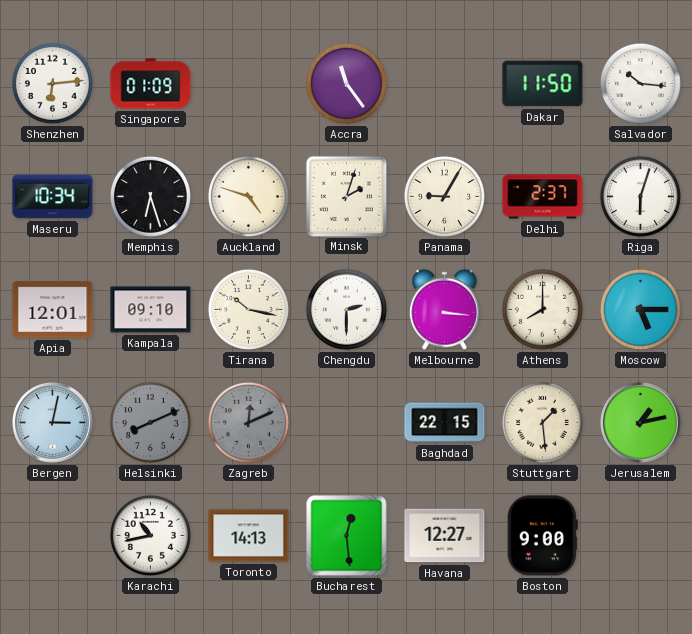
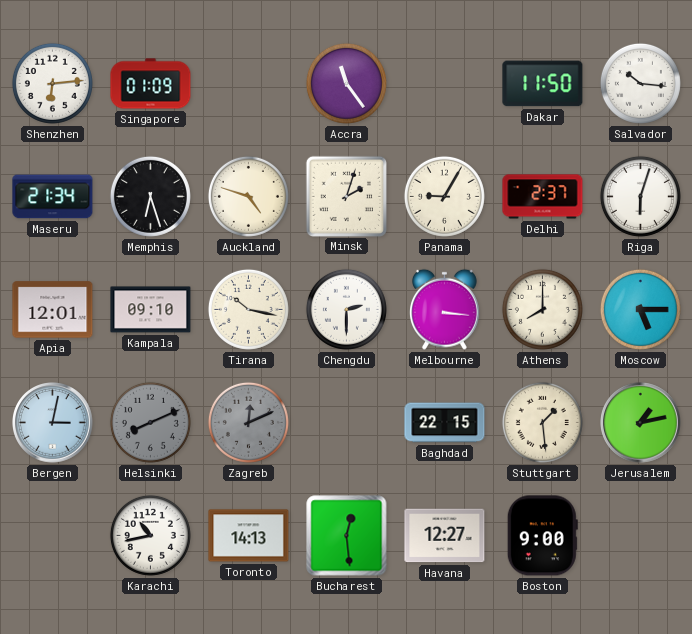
Maseru: 10:34 -> 21:34
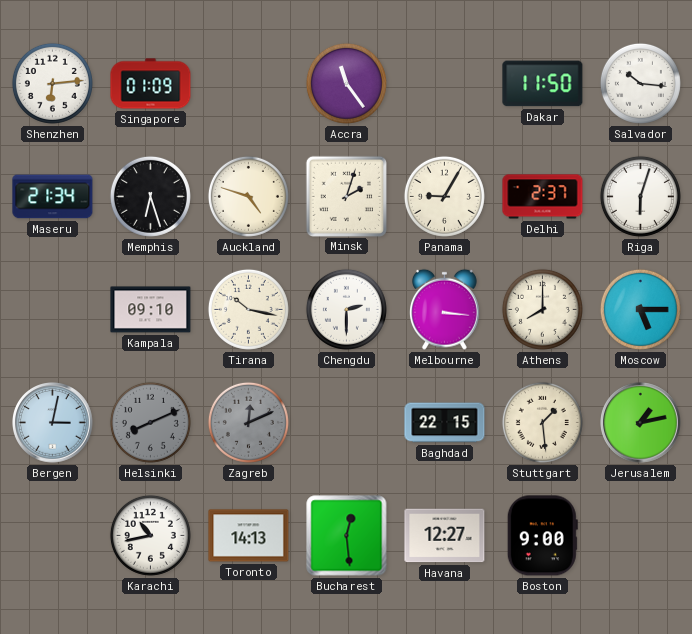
Apia: 12:01 -> none
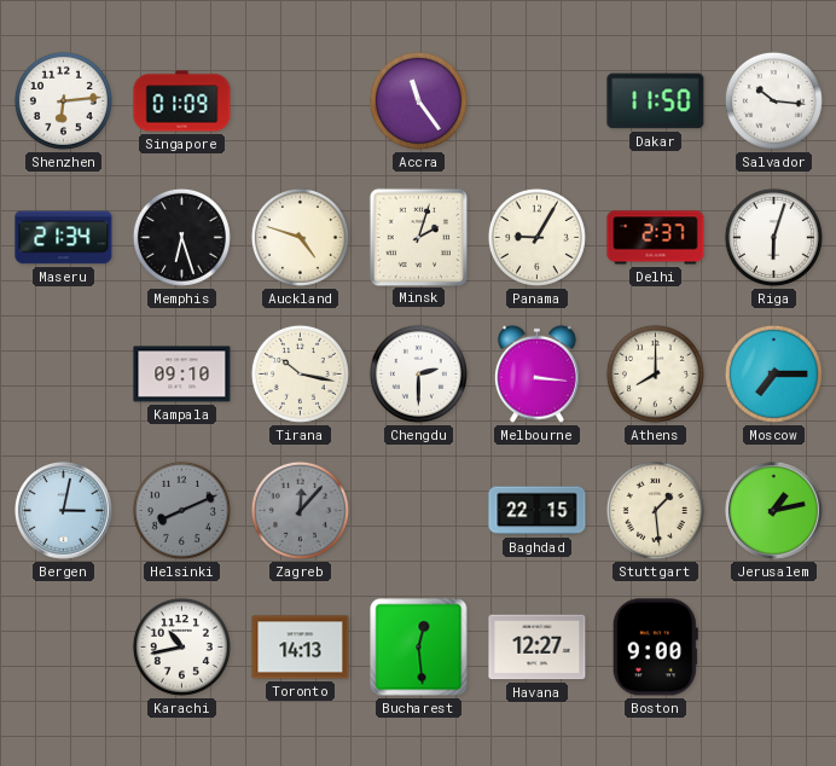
Moscow: 5:15 -> 7:15
Zagreb: 12:11 -> 12:07
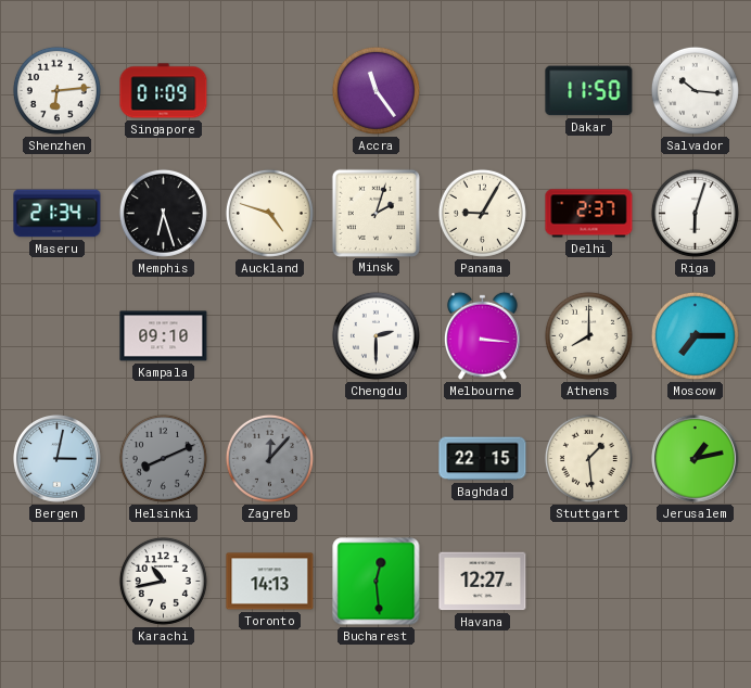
Tirana: 10:17 -> none
Boston: 9:00 -> none
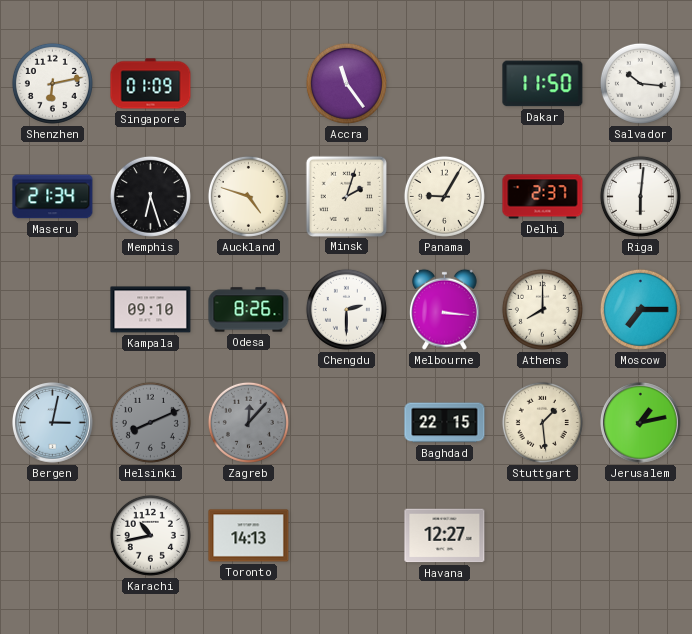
Shenzhen: 6:14 -> 6:13
Riga: 6:03 -> 6:01
Odesa: none -> 8:26
Bucharest: 12:29 -> none
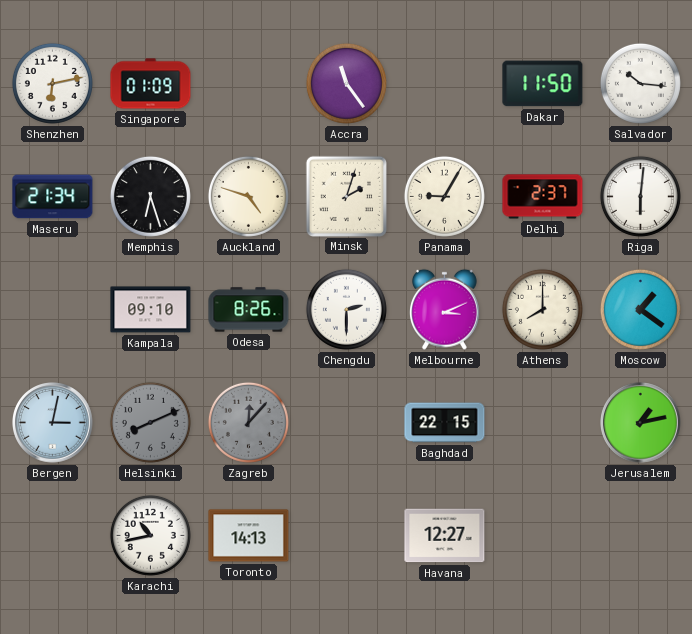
Melbourne: 3:16 -> 3:11
Moscow: 7:15 -> 1:21
Stuttgart: 1:29 -> none
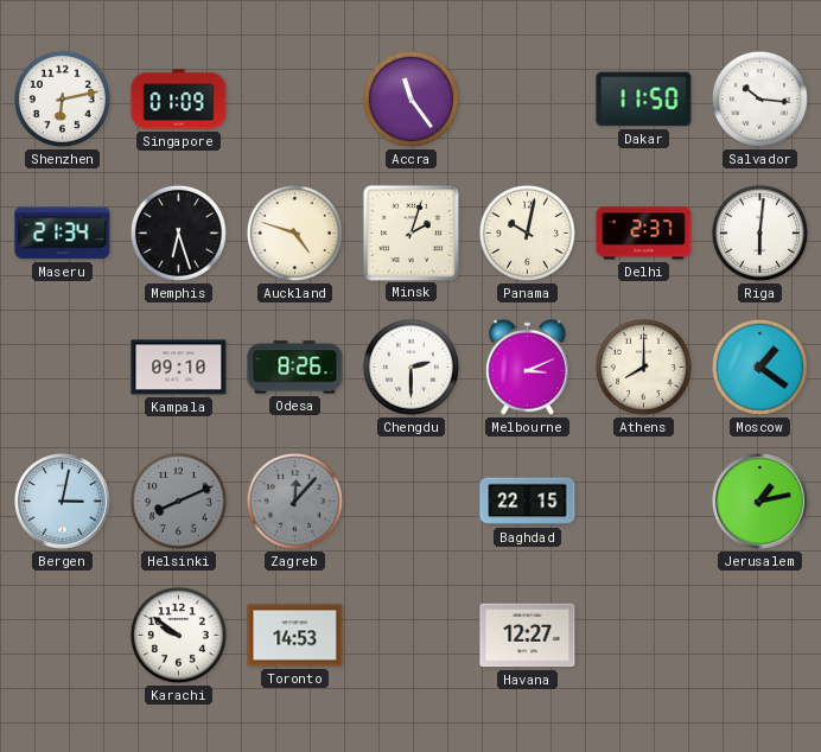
Panama: 9:05 -> 10:02
Karachi: 10:43 -> 9:51
Toronto: 14:13 -> 14:53
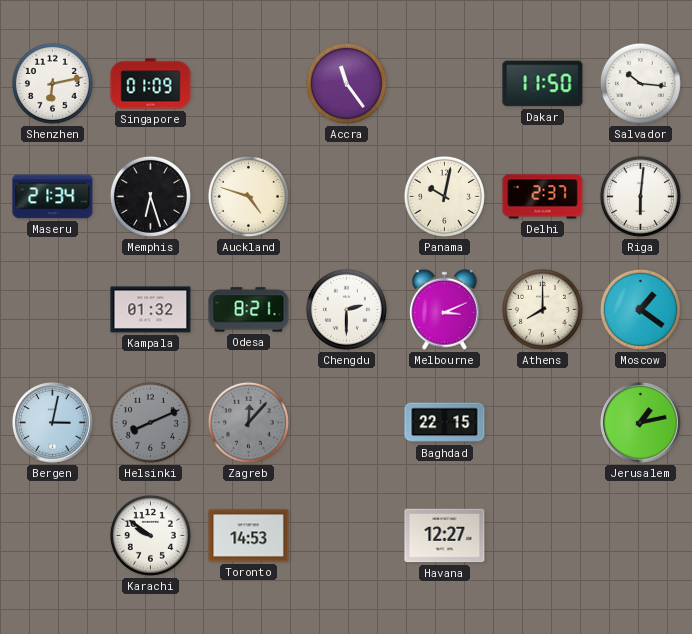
Minsk: 2:03 -> none
Kampala: 09:10 -> 01:32
Odesa: 8:26 -> 8:21
